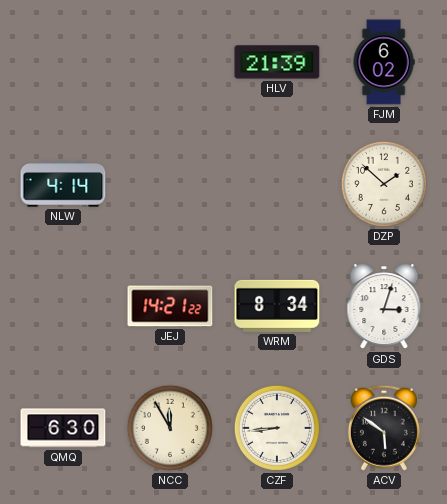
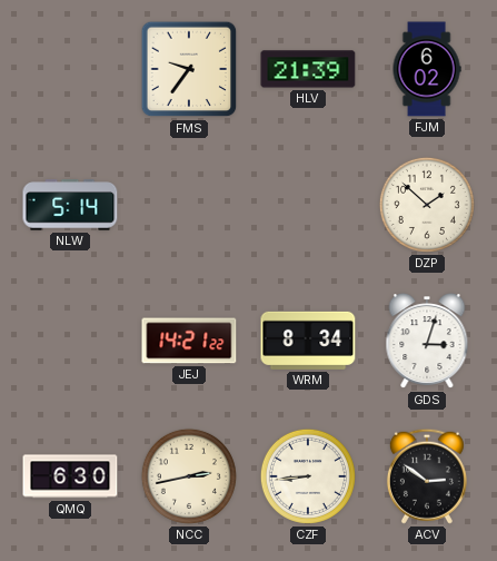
FMS: none -> 9:36
NLW: 4:14 -> 5:14
NCC: 11:55 -> 2:43
ACV: 5:51 -> 2:51
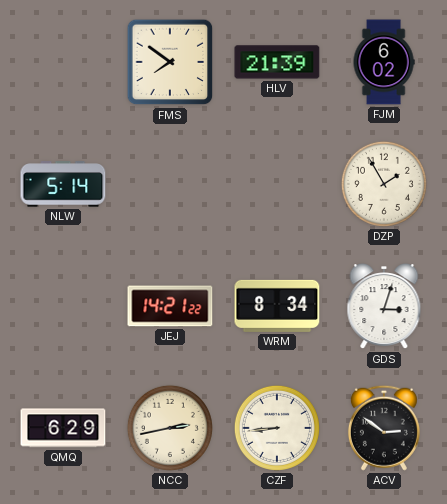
FMS: 9:36 -> 7:51
DZP: 1:52 -> 1:55
QMQ: 6:30 -> 6:29
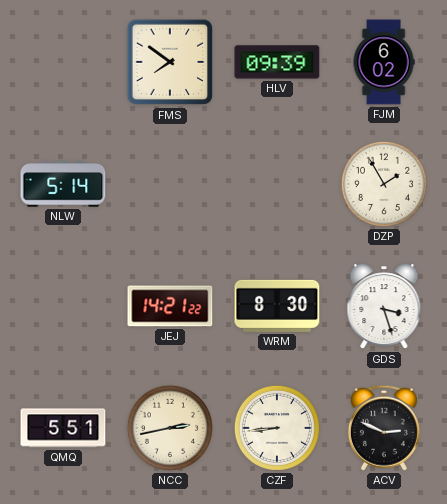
HLV: 21:39 -> 09:39
WRM: 8:34 -> 8:30
GDS: 3:03 -> 3:27
QMQ: 6:29 -> 5:51
ACV: 2:51 -> 2:49
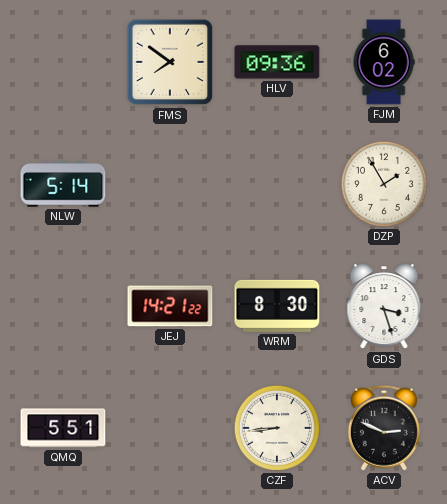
HLV: 09:39 -> 09:36
NCC: 2:43 -> none
